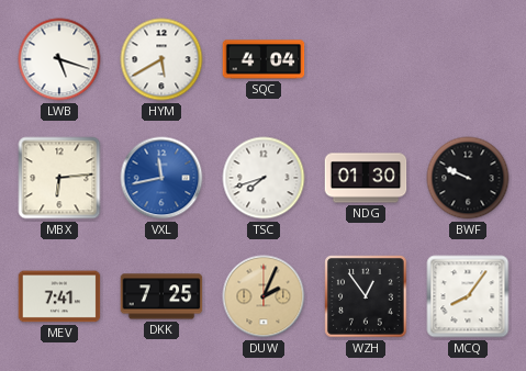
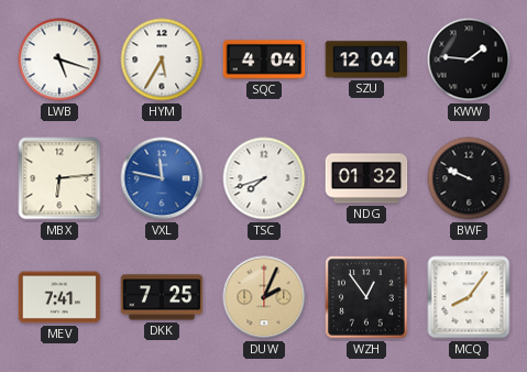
HYM: 5:40 -> 5:35
SZU: none -> 12:04
KWW: none -> 1:46
VXL: 11:43 -> 11:47
NDG: 01:30 -> 01:32
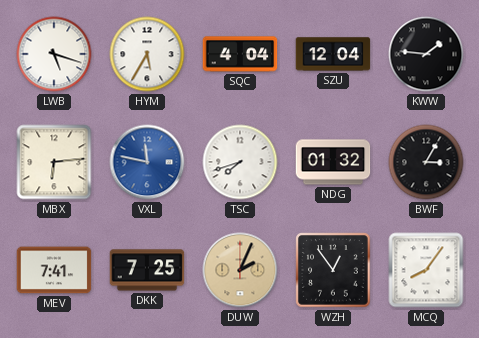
BWF: 9:49 -> 3:05
